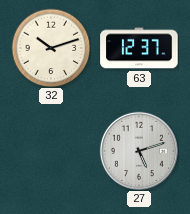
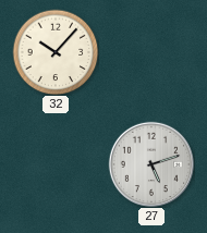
32: 10:12 -> 10:07
63: 12:37 -> none
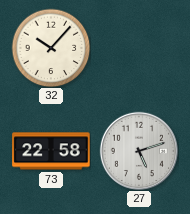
73: none -> 22:58
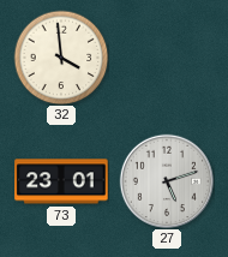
32: 10:07 -> 3:59
73: 22:58 -> 23:01
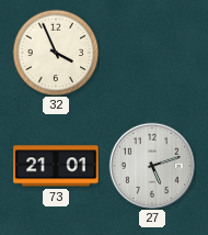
32: 3:59 -> 3:56
73: 23:01 -> 21:01
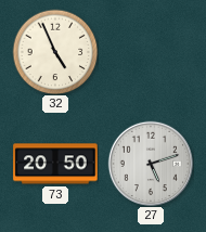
32: 3:56 -> 4:56
73: 21:01 -> 20:50
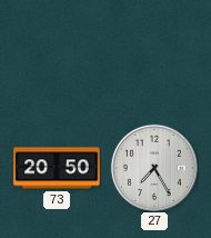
32: 4:56 -> none
27: 5:12 -> 7:25
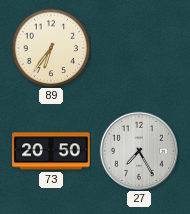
89: none -> 6:36
